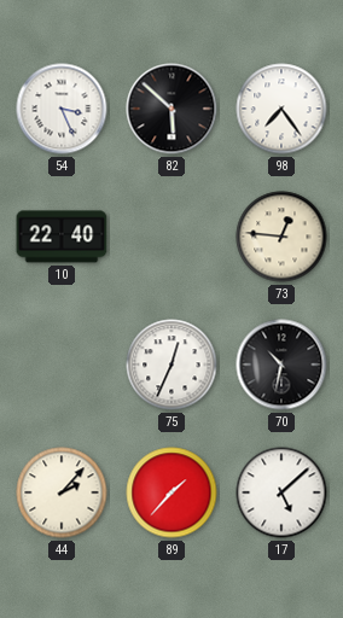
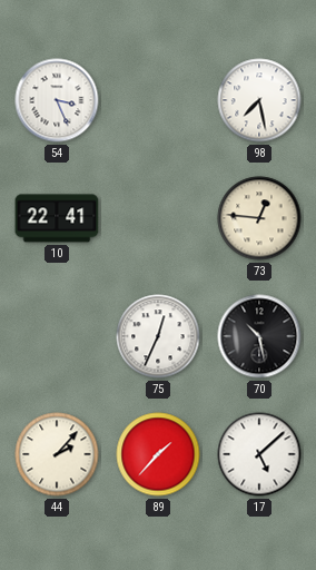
82: 5:52 -> none
98: 7:24 -> 7:28
10: 22:40 -> 22:41
70: 10:32 -> 10:28
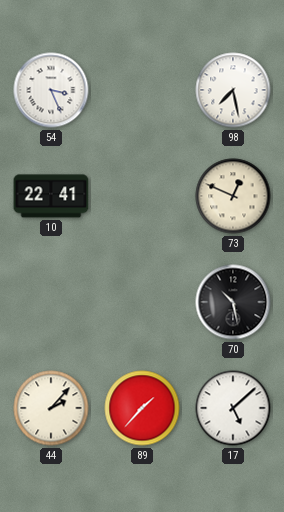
73: 12:46 -> 12:49
75: 12:34 -> none
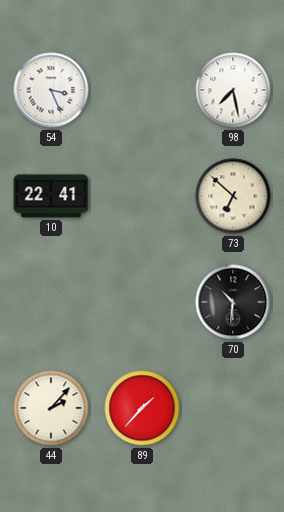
73: 12:49 -> 6:52
70: 10:28 -> 10:31
17: 5:08 -> none
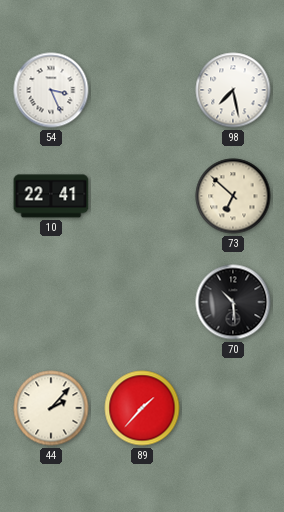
70: 10:31 -> 10:29
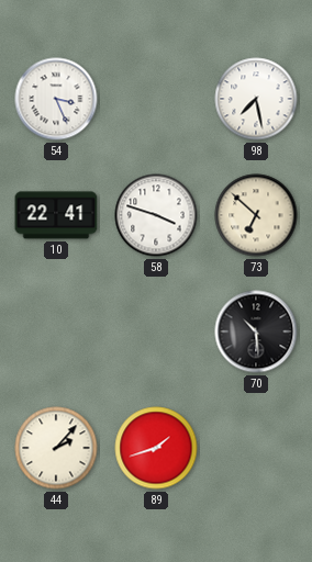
58: none -> 3:48
89: 1:37 -> 1:42
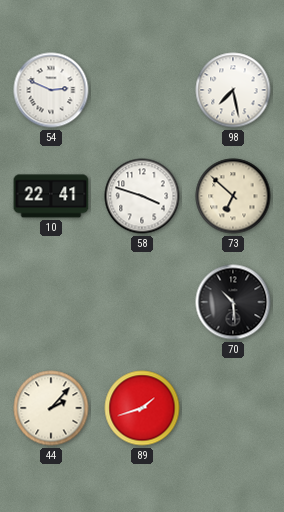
54: 3:26 -> 2:49
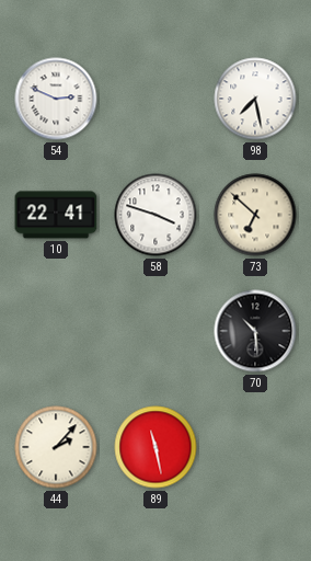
89: 1:42 -> 11:28
